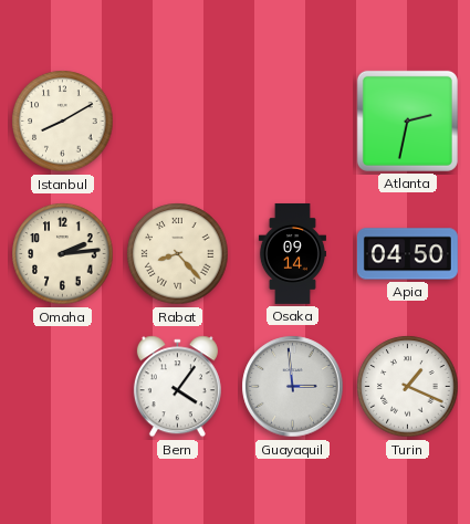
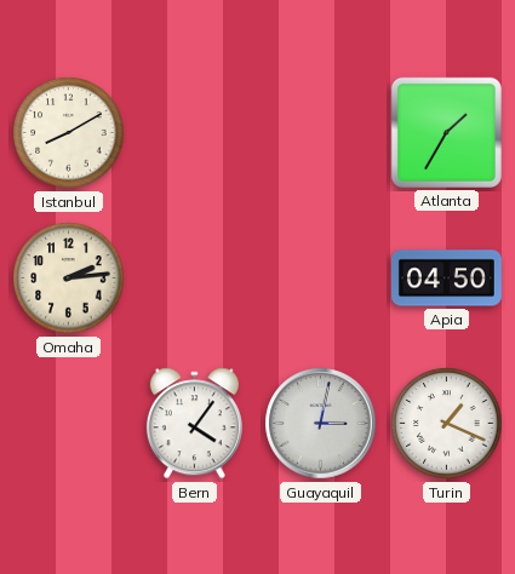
Atlanta: 2:32 -> 1:35
Rabat: 8:23 -> none
Osaka: 09:14 -> none
Guayaquil: 2:59 -> 3:02
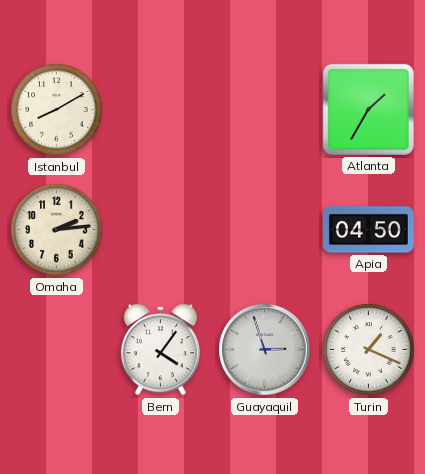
Guayaquil: 3:02 -> 2:57
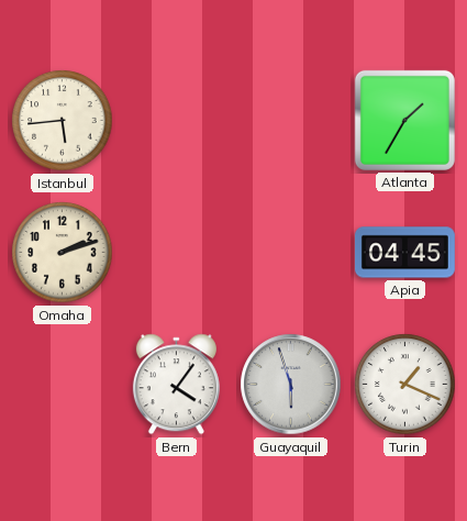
Istanbul: 8:10 -> 5:44
Omaha: 2:14 -> 2:12
Apia: 04:50 -> 04:45
Guayaquil: 2:57 -> 5:57
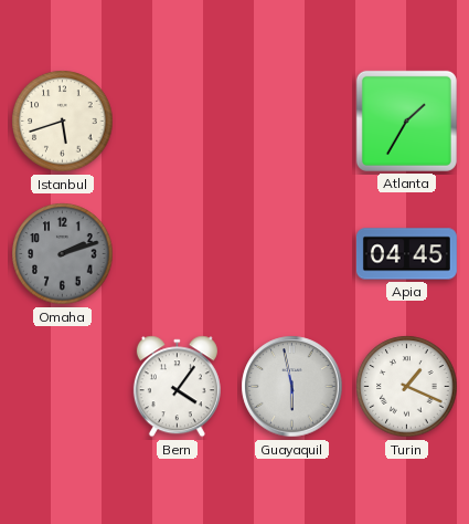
Istanbul: 5:44 -> 5:42
Omaha dial: cream -> grey
Guayaquil: 5:57 -> 5:58
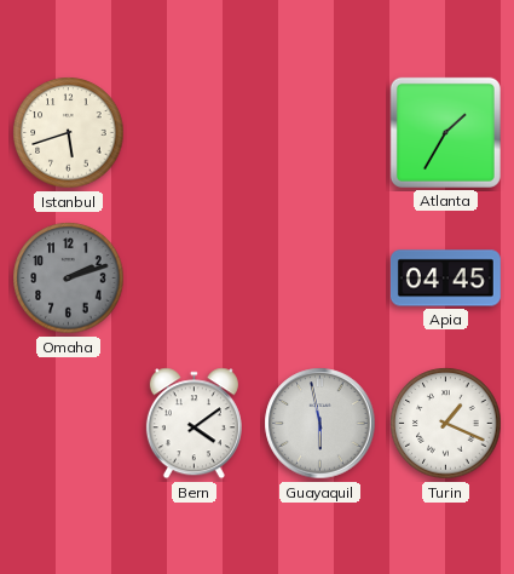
Bern: 4:06 -> 4:09
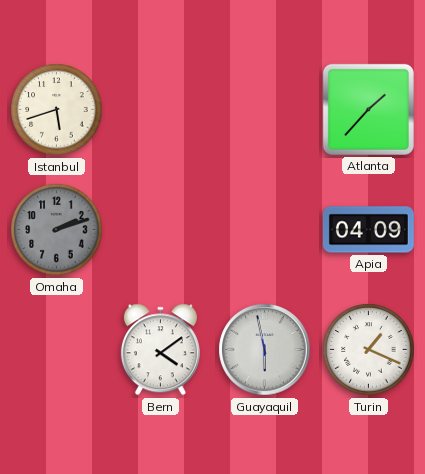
Atlanta: 1:35 -> 1:37
Apia: 04:45 -> 04:09
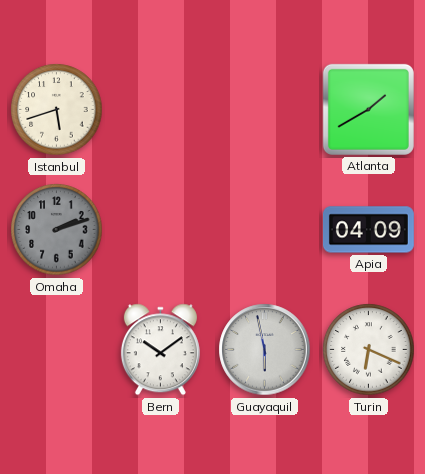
Atlanta: 1:37 -> 1:40
Bern: 4:09 -> 10:09
Turin: 1:19 -> 6:19
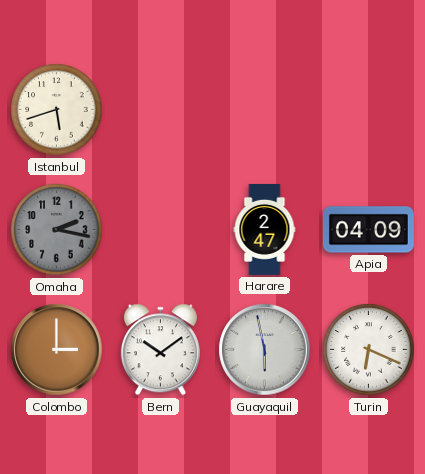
Atlanta: 1:40 -> none
Omaha: 2:12 -> 2:17
Harare: none -> 2:47
Colombo: none -> 3:00
